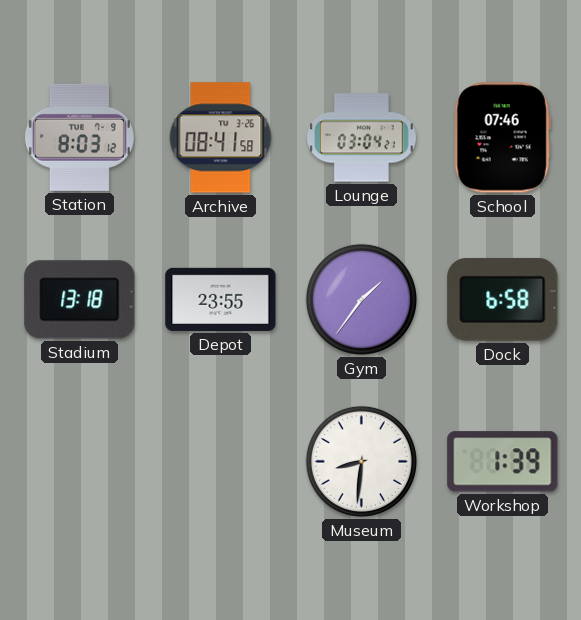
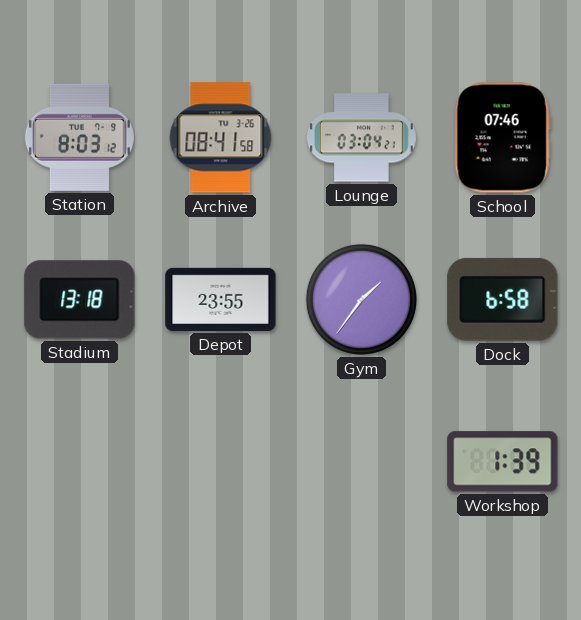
Museum: 8:31 -> none
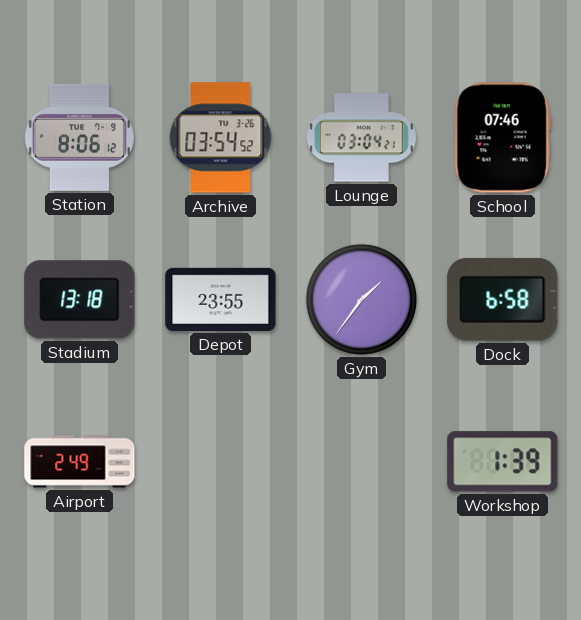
Station: 8:03 -> 8:06
Archive: 08:41 -> 03:54
Airport: none -> 2:49
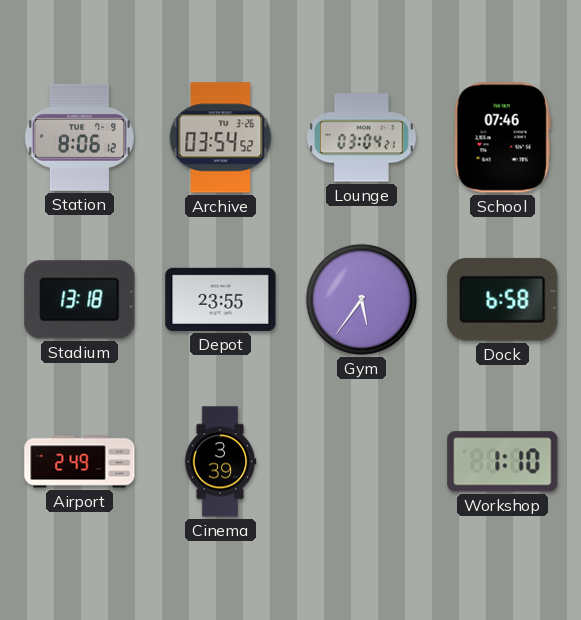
Gym: 1:36 -> 5:36
Cinema: none -> 3:39
Workshop: 1:39 -> 1:10
